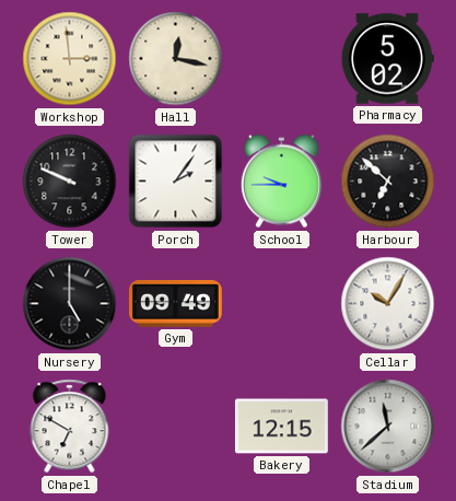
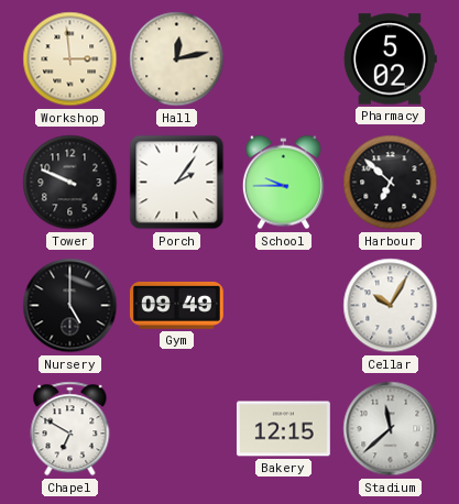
Hall: 12:17 -> 12:13
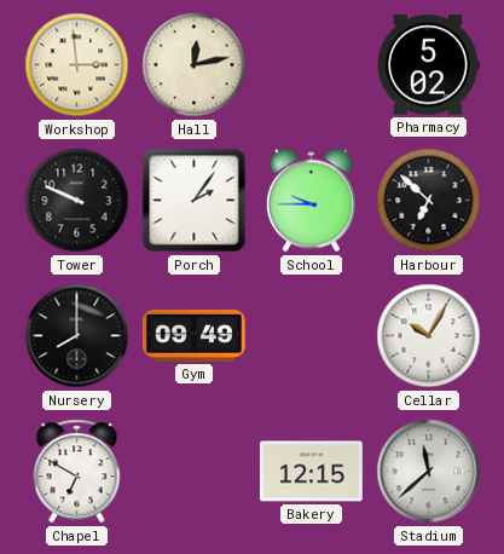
Nursery: 5:00 -> 8:00
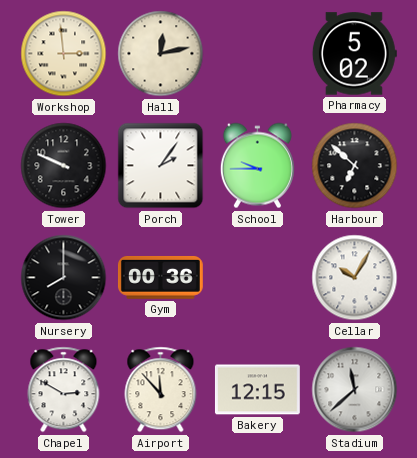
Gym: 09:49 -> 00:36
Chapel: 6:50 -> 2:50
Airport: none -> 11:53
